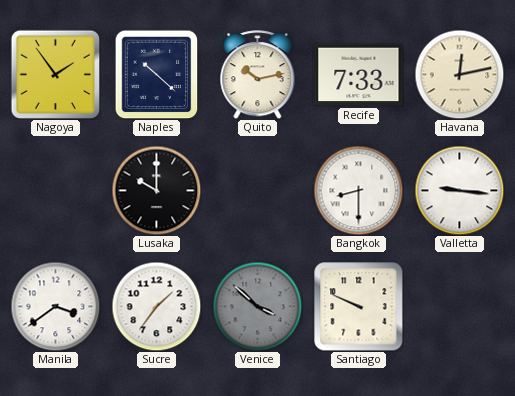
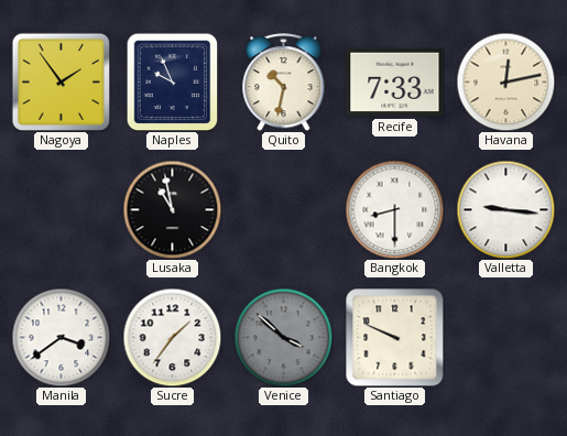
Naples: 10:22 -> 9:56
Quito: 10:13 -> 10:32
Lusaka: 10:00 -> 10:58
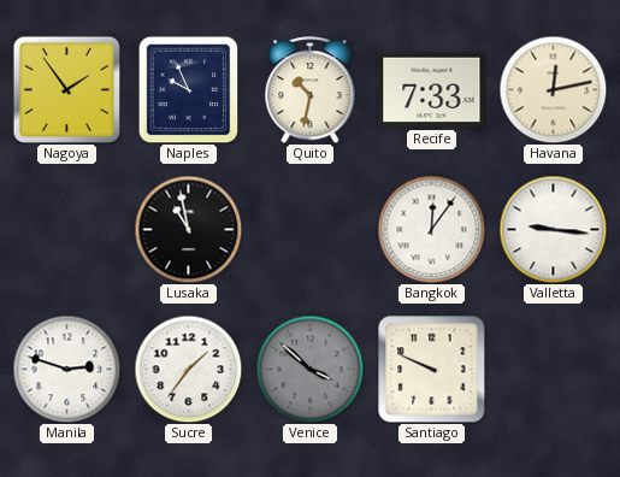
Bangkok: 8:30 -> 12:06
Manila: 3:39 -> 2:48
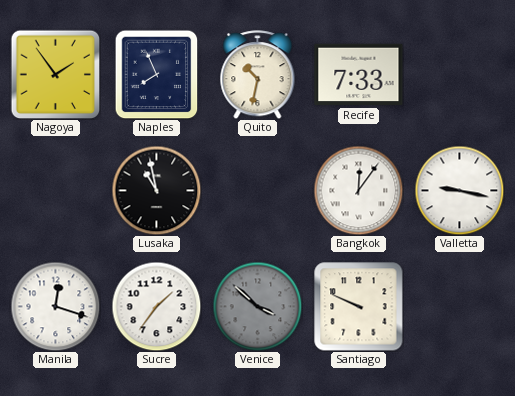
Naples: 9:56 -> 7:56
Havana: 12:13 -> none
Valletta: 9:16 -> 9:17
Manila: 2:48 -> 12:18
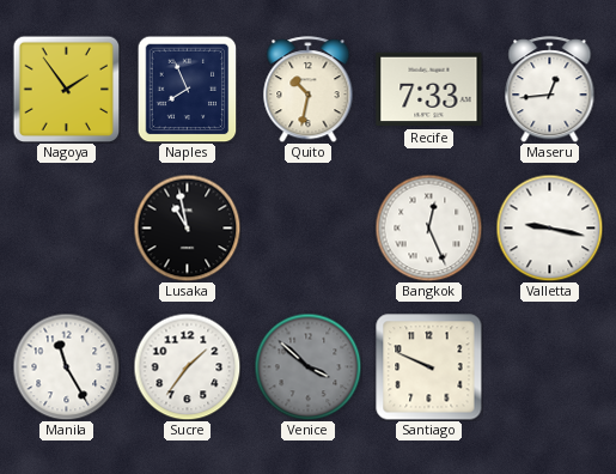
Maseru: none -> 12:44
Bangkok: 12:06 -> 12:26
Manila: 12:18 -> 11:25
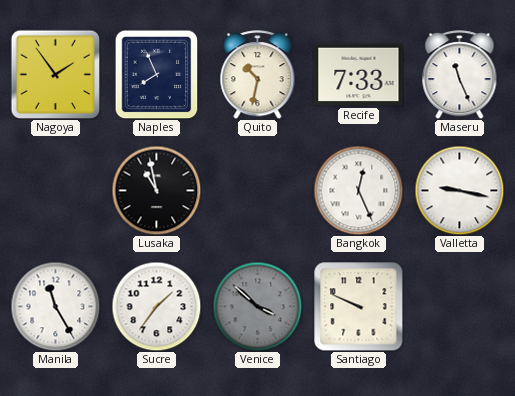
Maseru: 12:44 -> 11:26
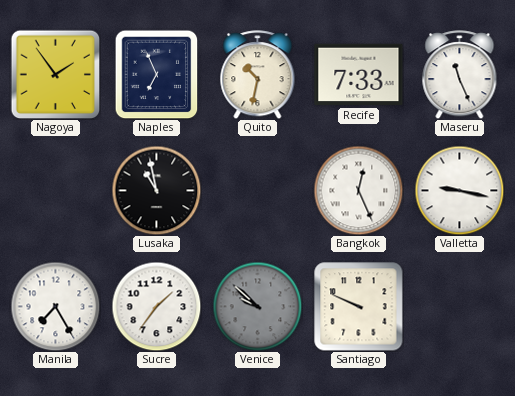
Naples: 7:56 -> 6:56
Manila: 11:25 -> 7:25
Venice: 3:52 -> 9:52
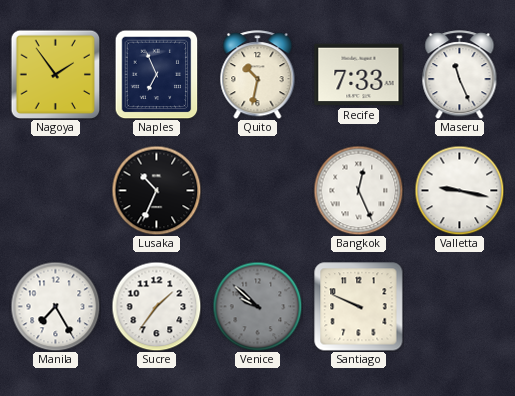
Lusaka: 10:58 -> 10:34
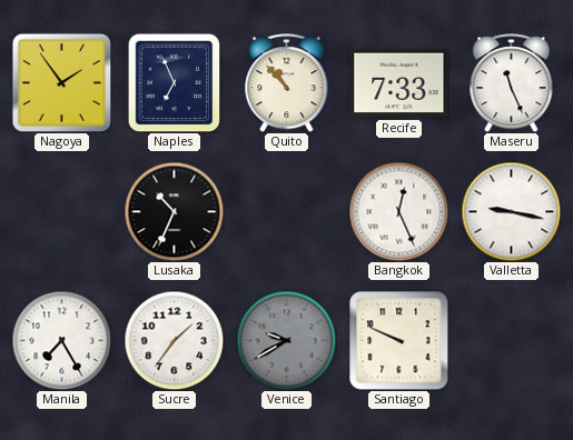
Quito: 10:32 -> 10:53
Venice: 9:52 -> 9:40
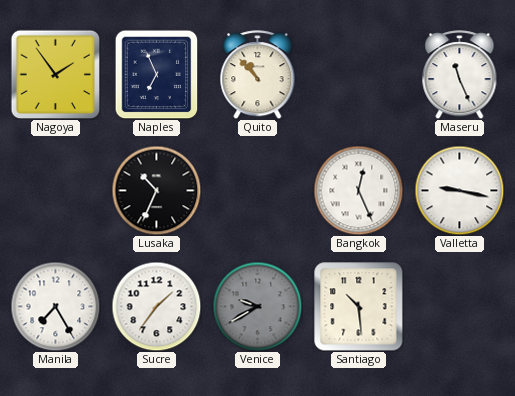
Recife: 7:33 -> none
Santiago: 9:49 -> 10:29
